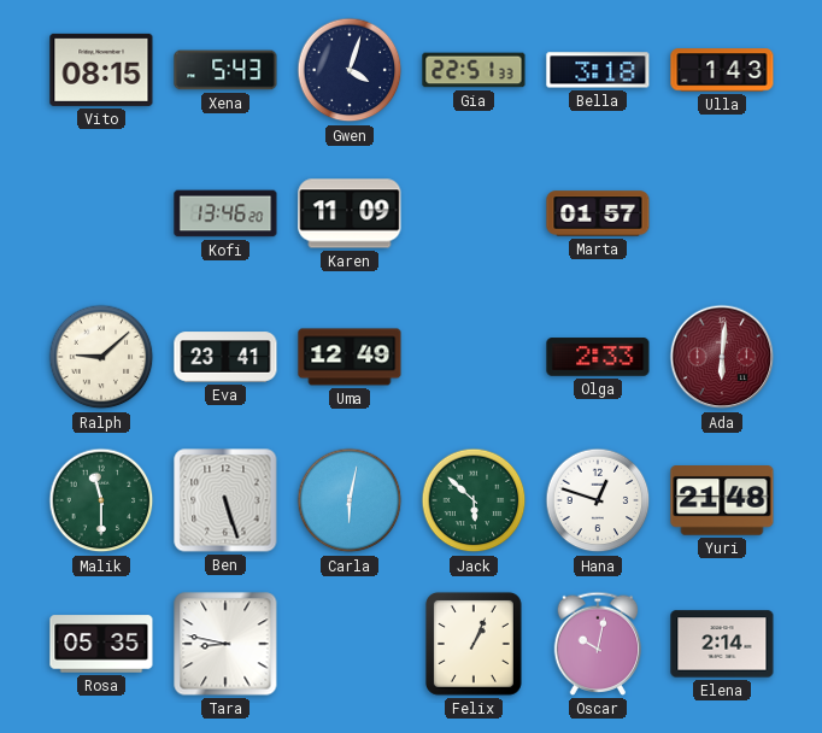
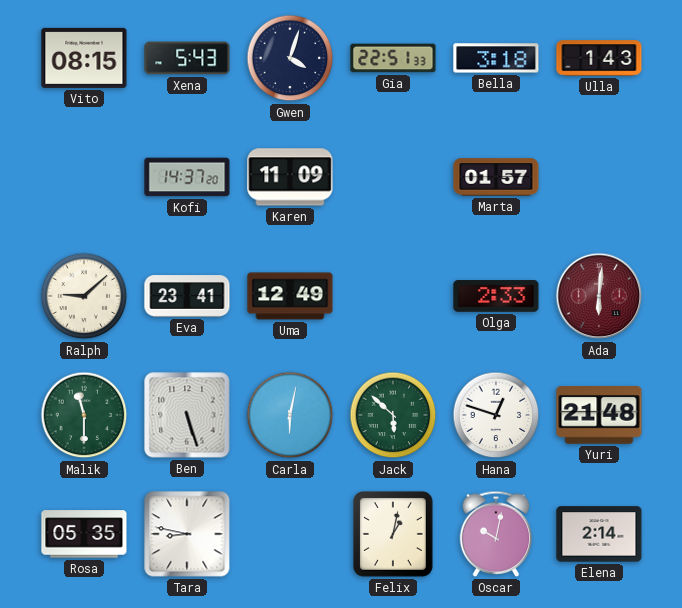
Kofi: 13:46 -> 14:37
Felix: 1:04 -> 1:02
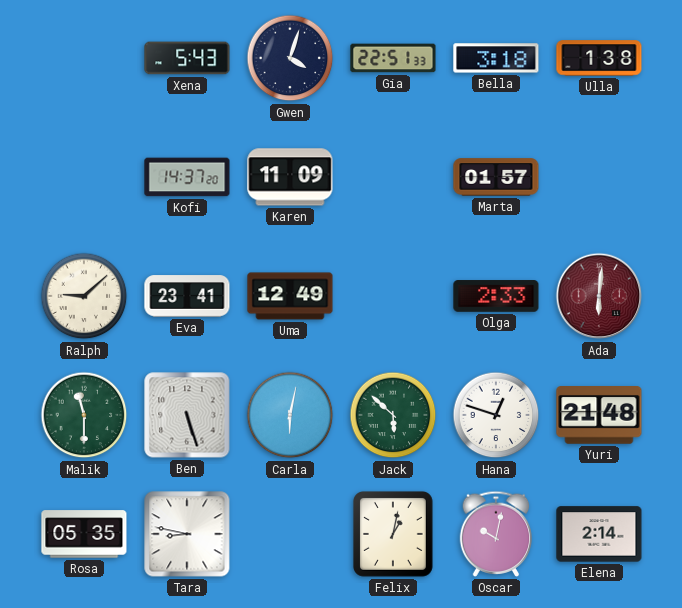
Vito: 08:15 -> none
Ulla: 1:43 -> 1:38
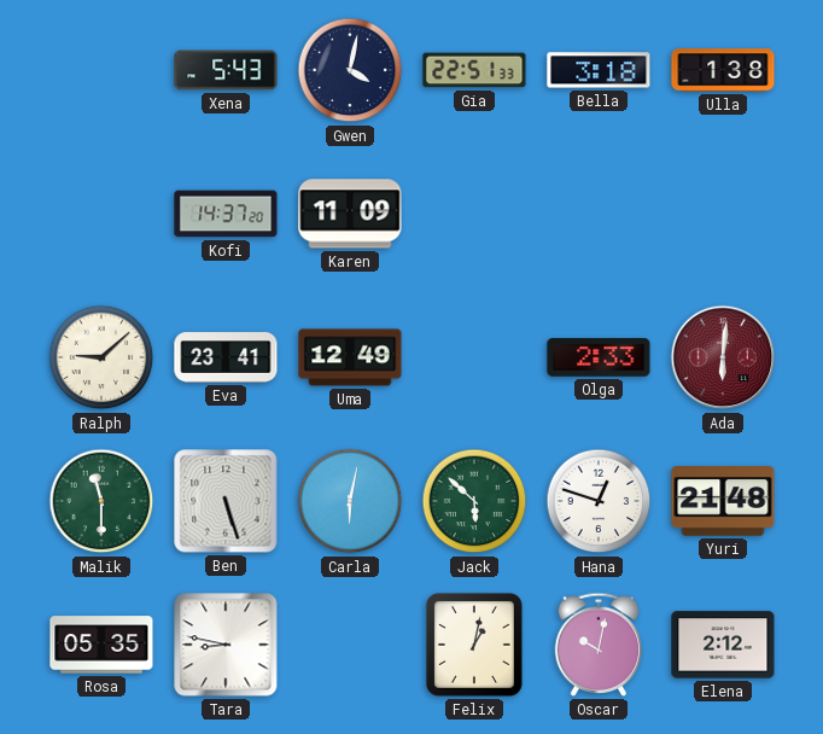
Gwen: 4:03 -> 4:02
Marta: 01:57 -> none
Elena: 2:14 -> 2:12
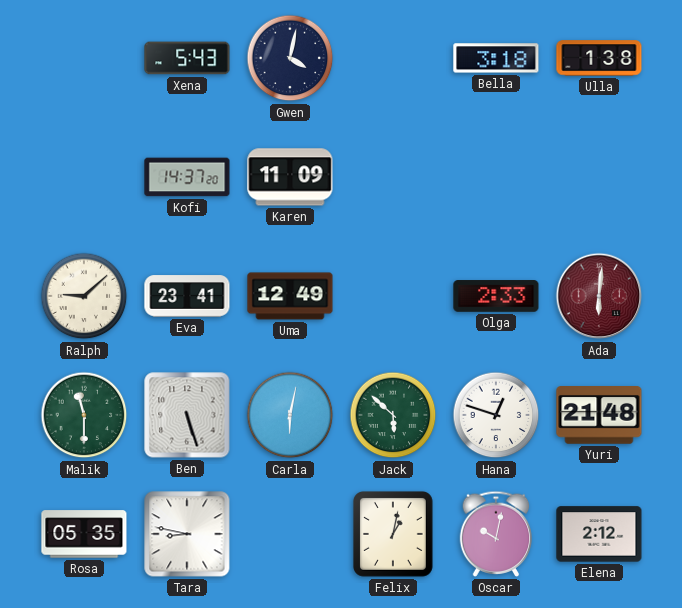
Gia: 22:51 -> none
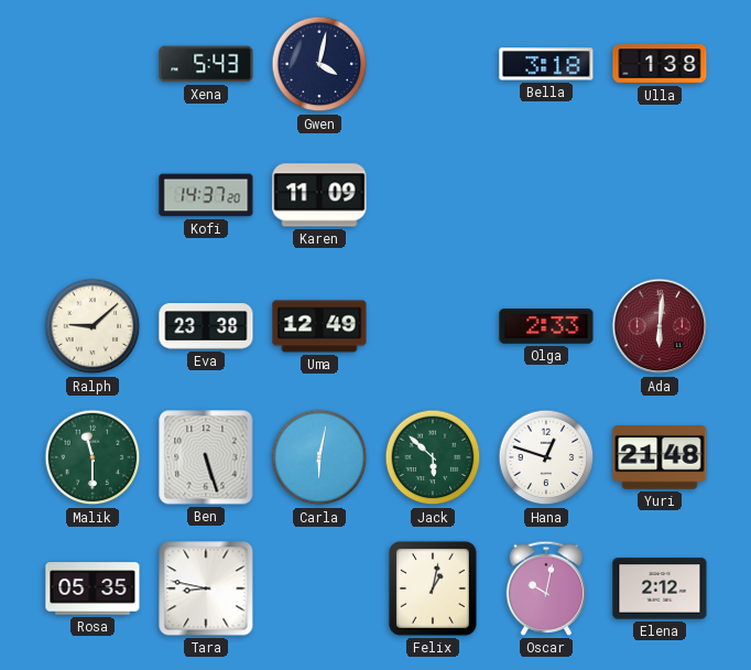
Eva: 23:41 -> 23:38
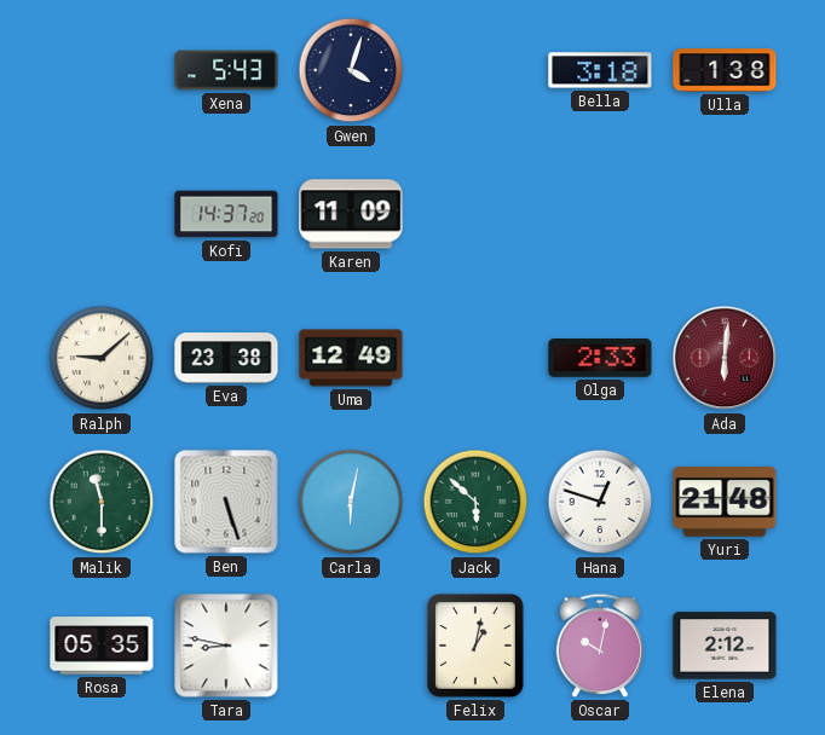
Gwen: 4:02 -> 4:03
